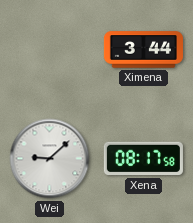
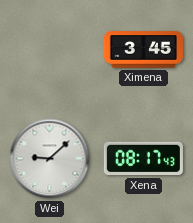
Ximena: 3:44 -> 3:45
Xena: 08:17:58 -> 08:17:43
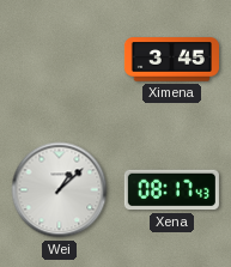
Wei: 9:08 -> 1:08
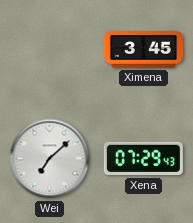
Wei: 1:08 -> 7:08
Xena: 08:17 -> 07:29
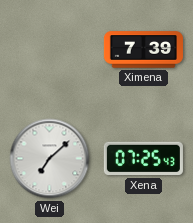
Ximena: 3:45 -> 7:39
Xena: 07:29 -> 07:25
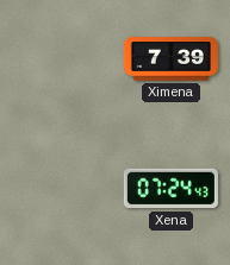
Wei: 7:08 -> none
Xena: 07:25 -> 07:24
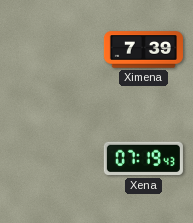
Xena: 07:24 -> 07:19
